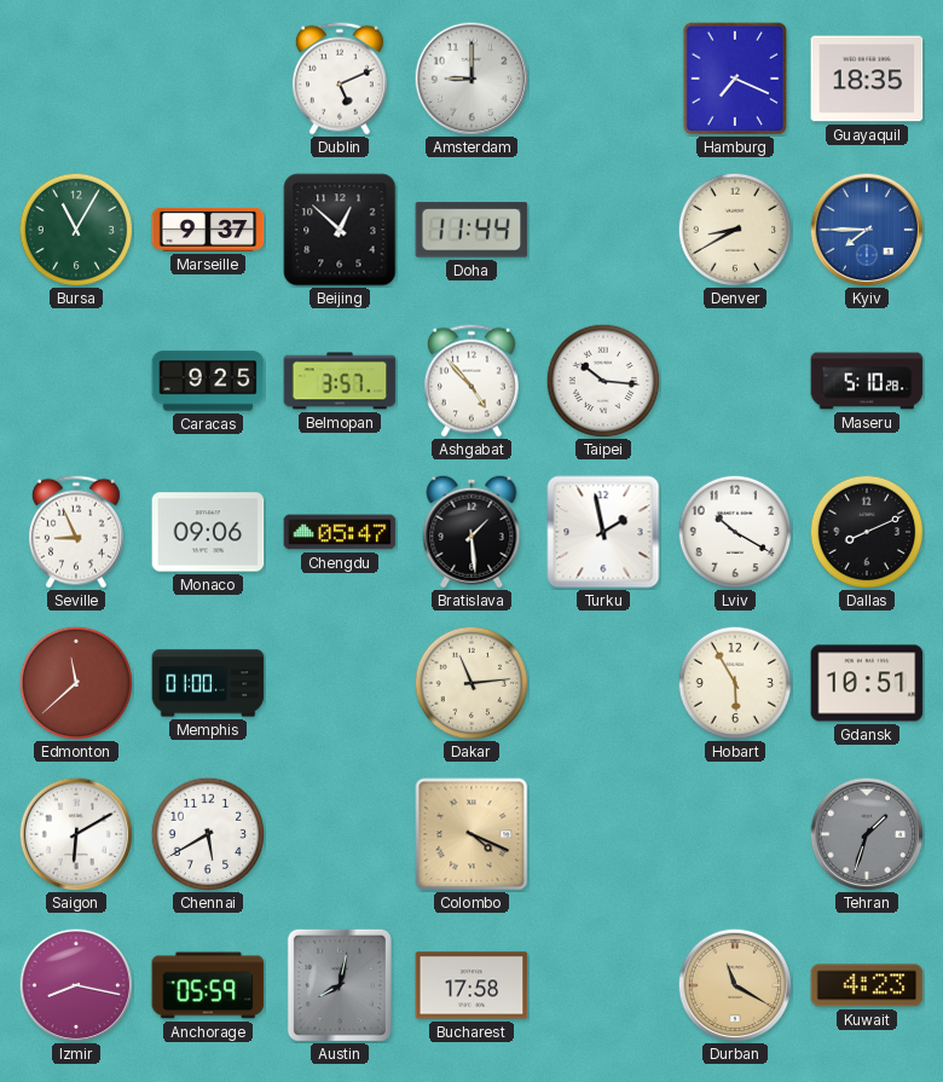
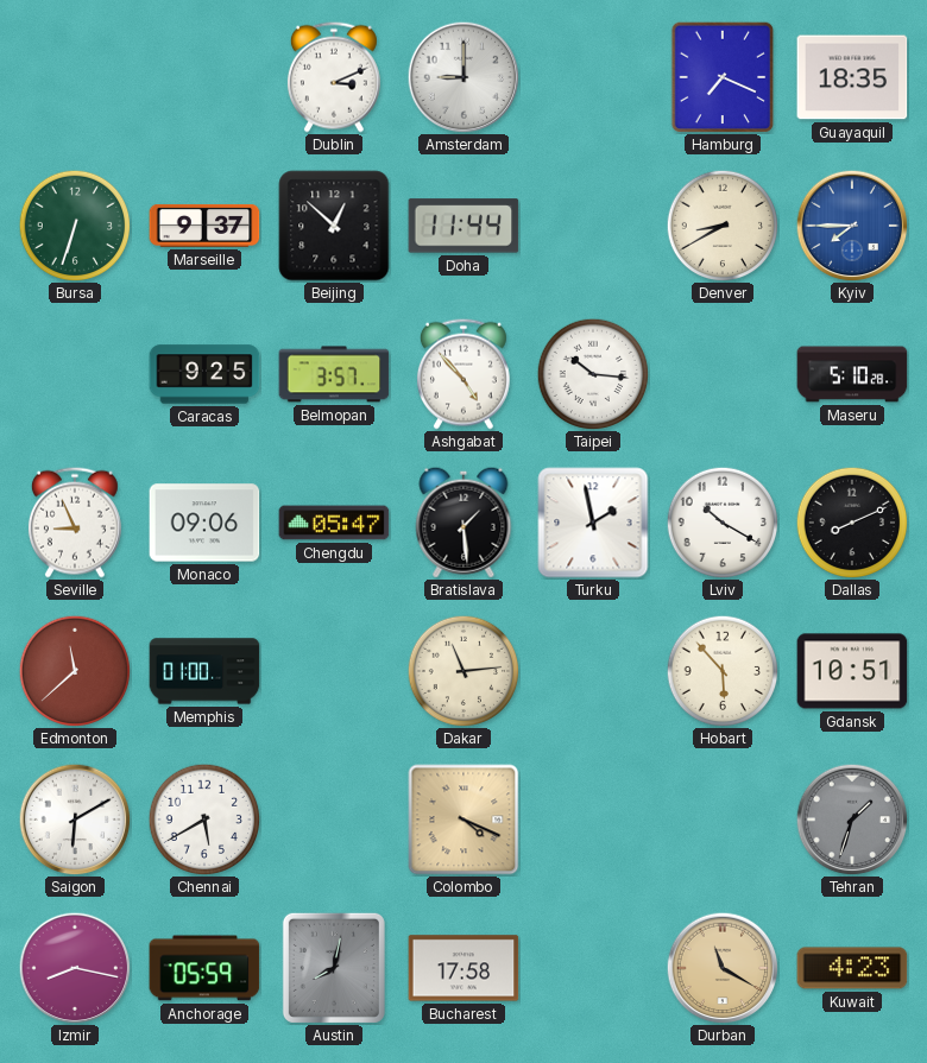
Dublin: 5:11 -> 3:11
Bursa: 11:05 -> 6:33
Hobart: 5:55 -> 5:53
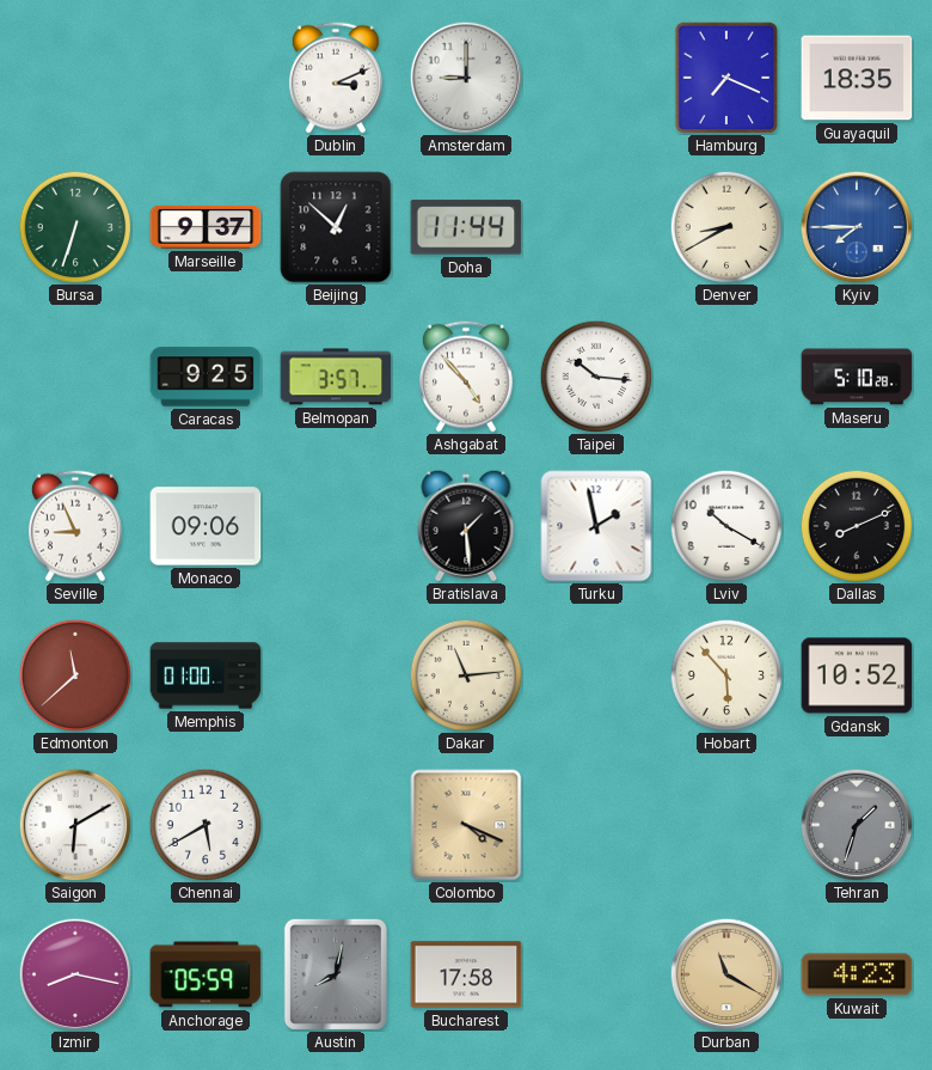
Chengdu: 05:47 -> none
Gdansk: 10:51 -> 10:52
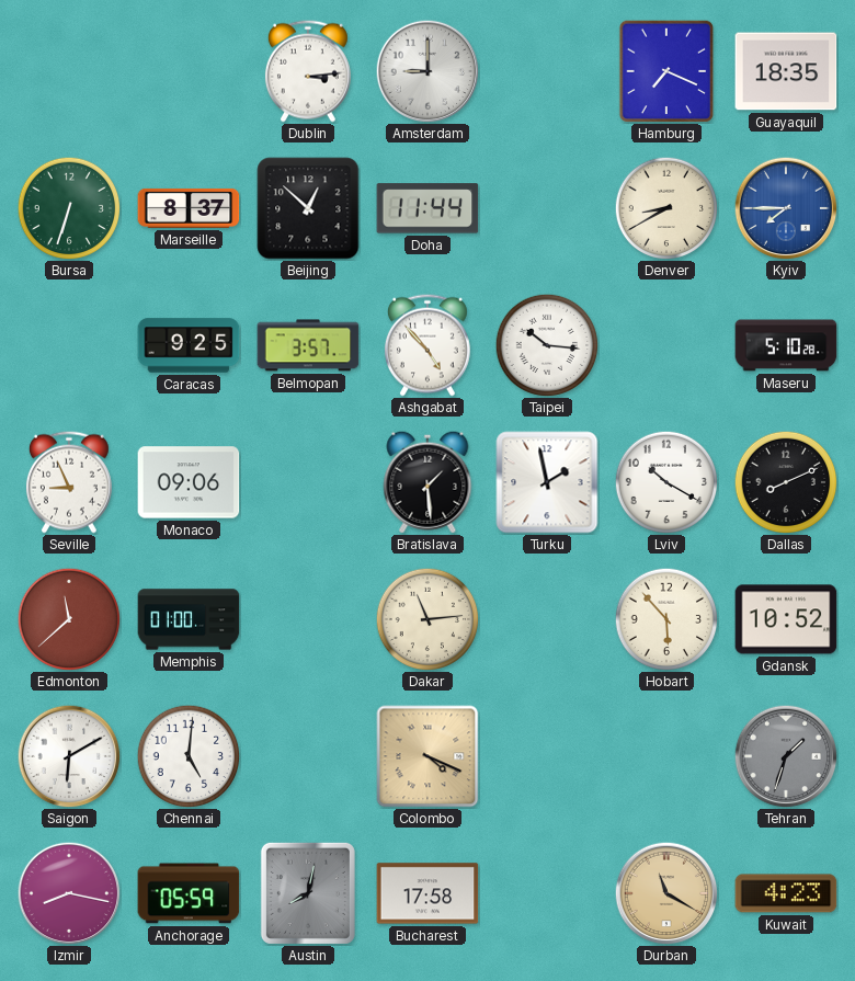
Dublin: 3:11 -> 3:14
Marseille: 9:37 -> 8:37
Chennai: 5:40 -> 5:01
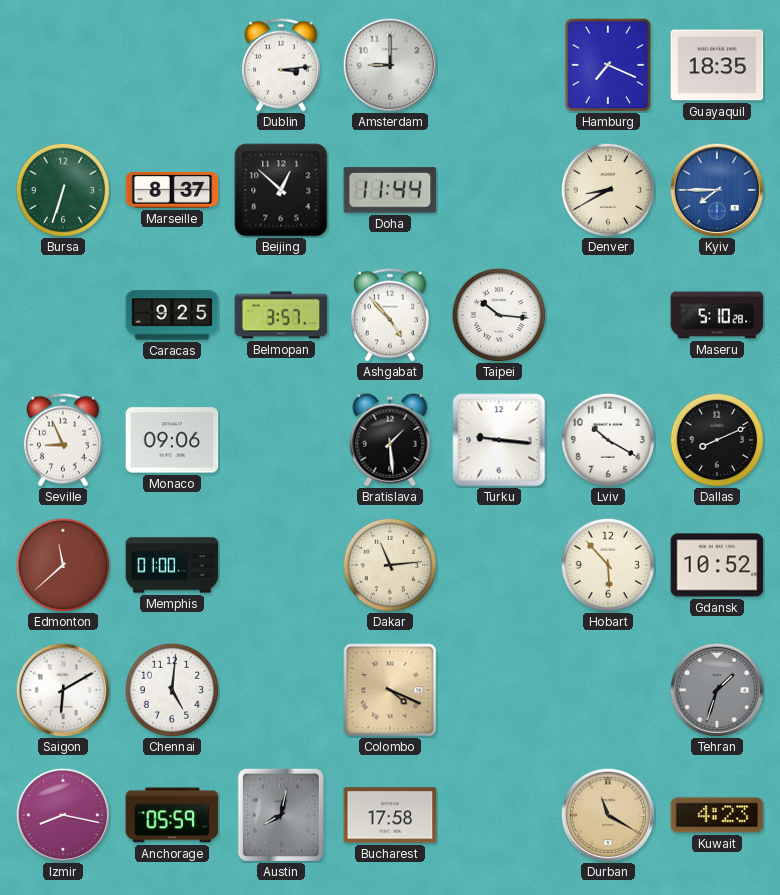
Turku: 1:58 -> 9:16
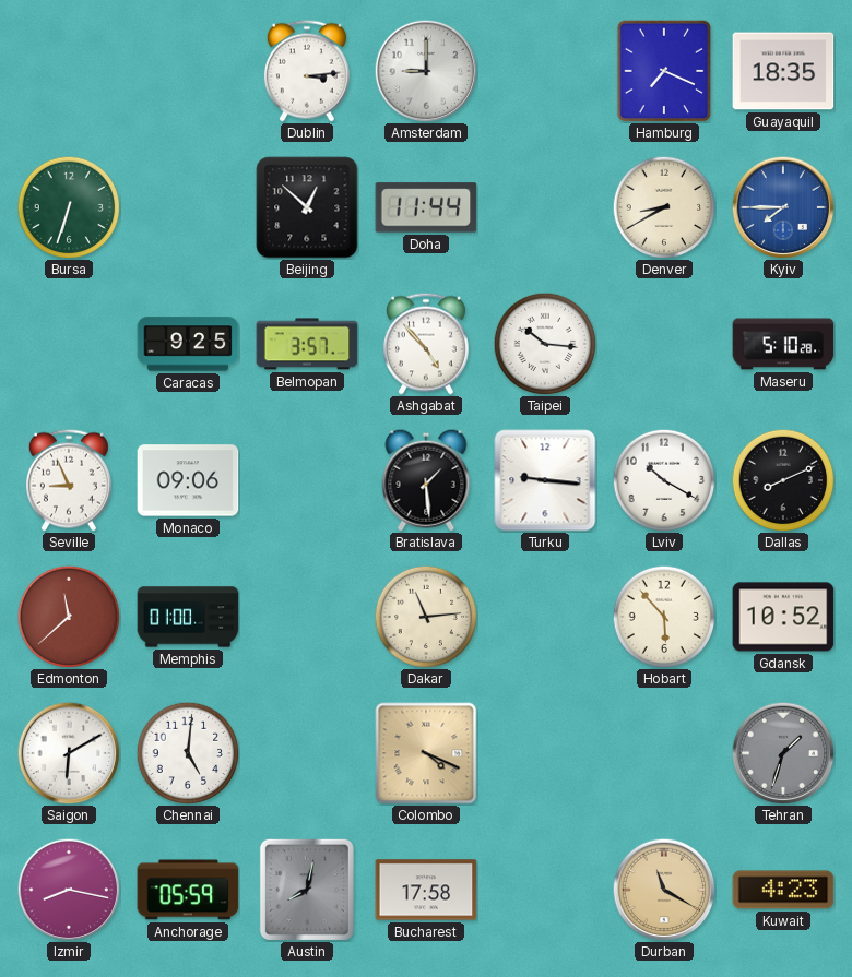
Marseille: 8:37 -> none
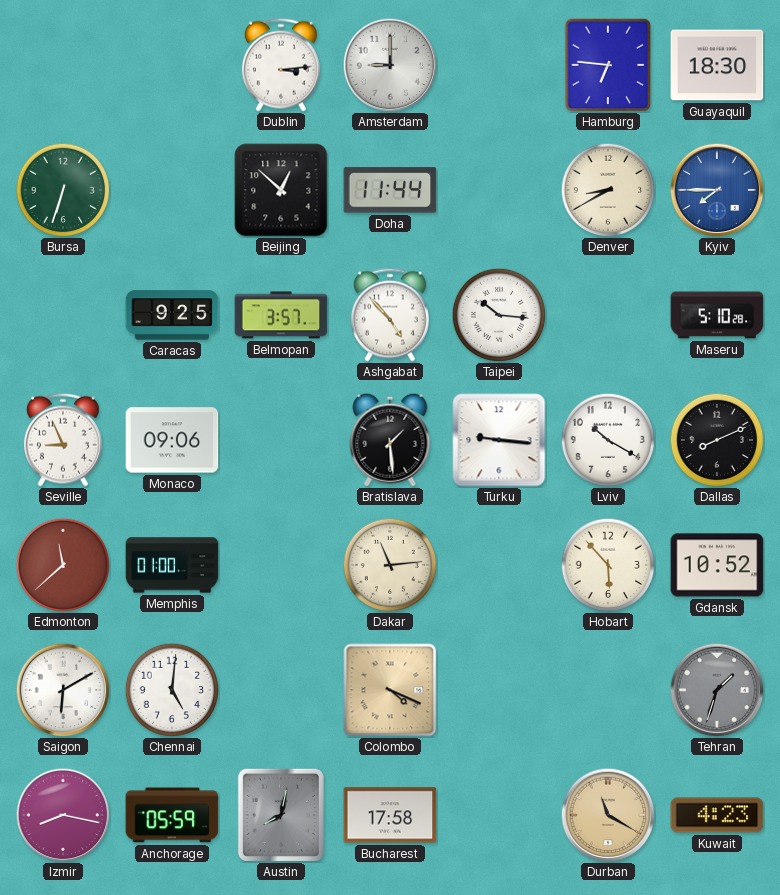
Hamburg: 7:19 -> 6:46
Guayaquil: 18:35 -> 18:30
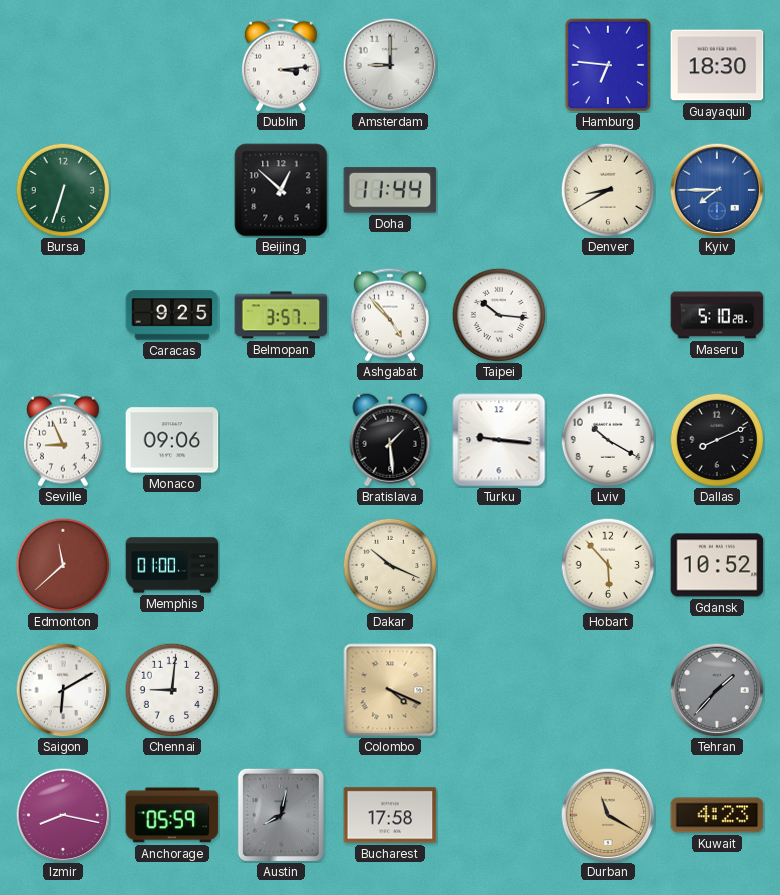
Dakar: 11:14 -> 10:19
Chennai: 5:01 -> 9:01
Tehran: 1:33 -> 1:37
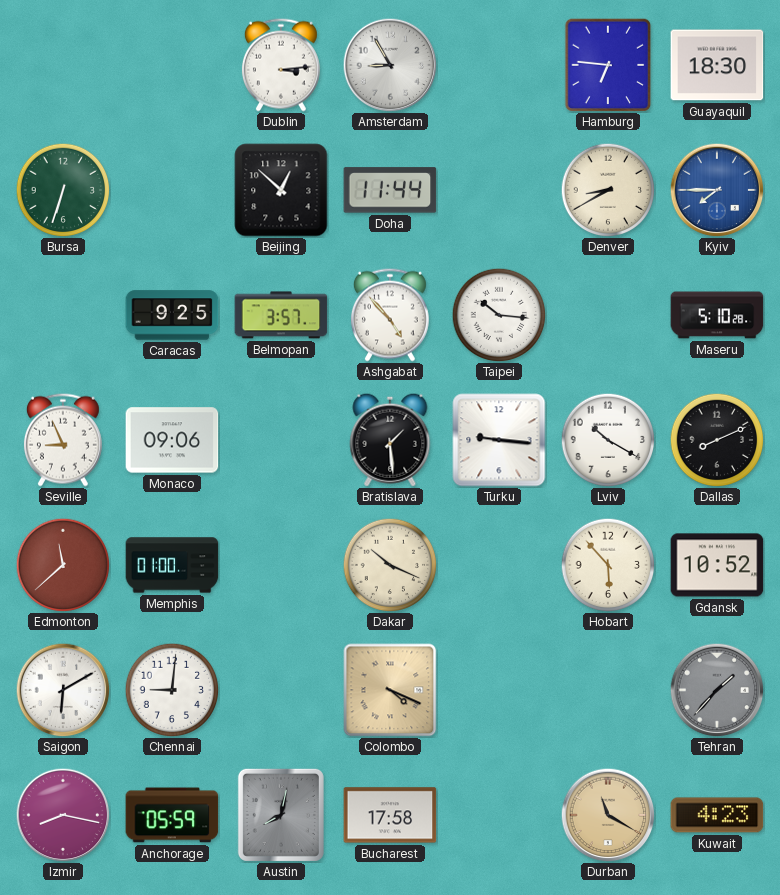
Amsterdam: 9:00 -> 8:55
